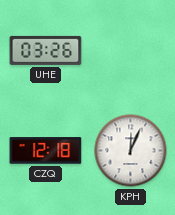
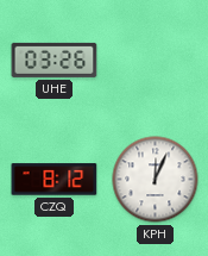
CZQ: 12:18 -> 8:12
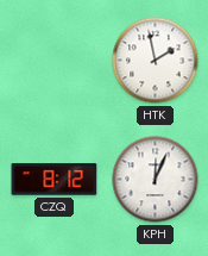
UHE: 03:26 -> none
HTK: none -> 1:58
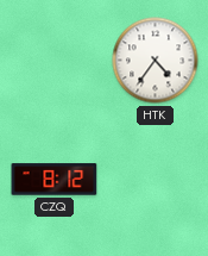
HTK: 1:58 -> 4:36
KPH: 12:04 -> none
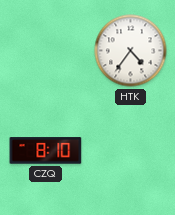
CZQ: 8:12 -> 8:10
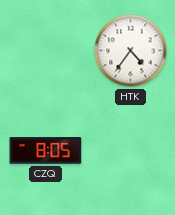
CZQ: 8:10 -> 8:05
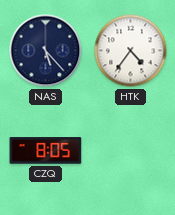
NAS: none -> 5:23
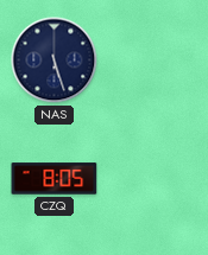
NAS: 5:23 -> 5:27
HTK: 4:36 -> none
